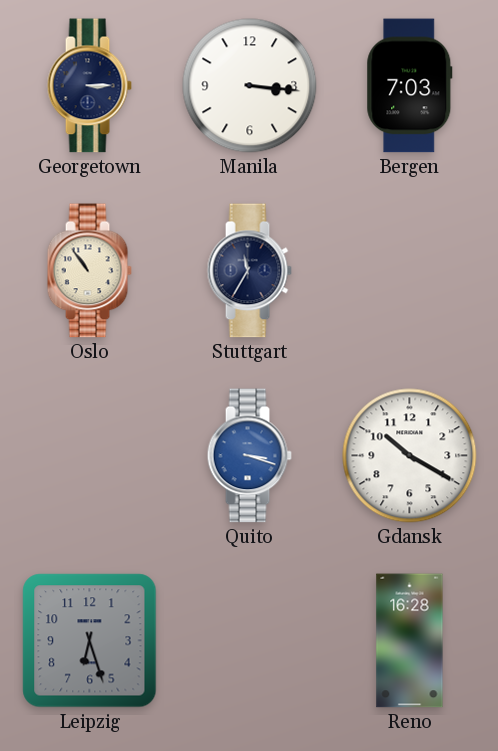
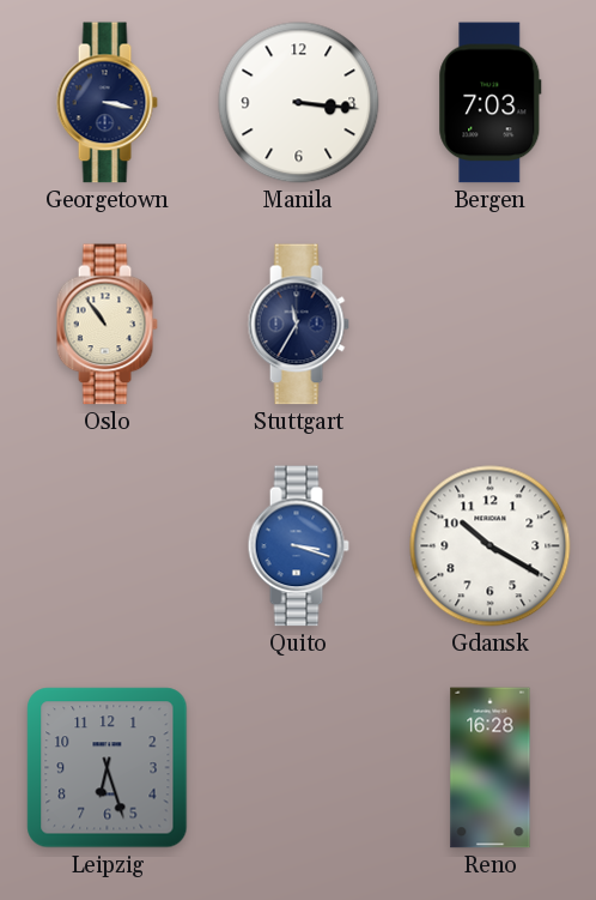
Georgetown: 3:15 -> 3:17
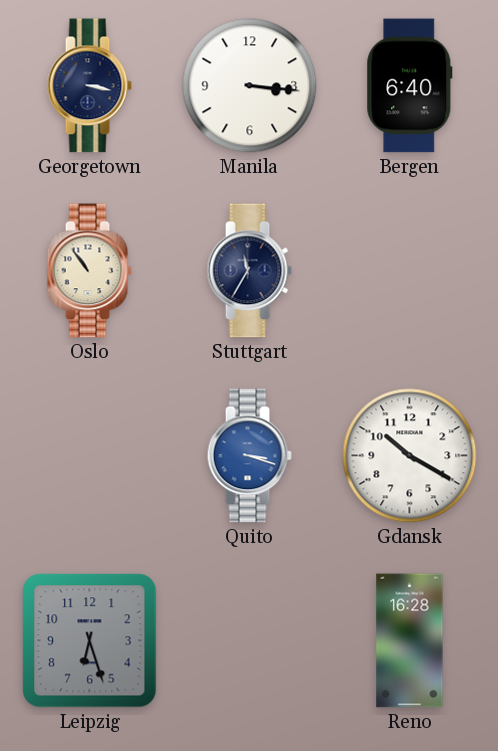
Bergen: 7:03 -> 6:40
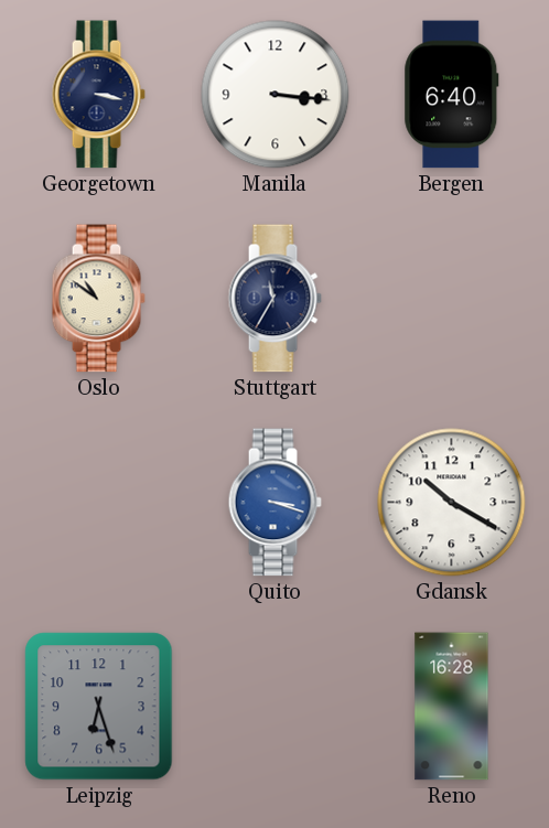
Oslo: 10:54 -> 10:51
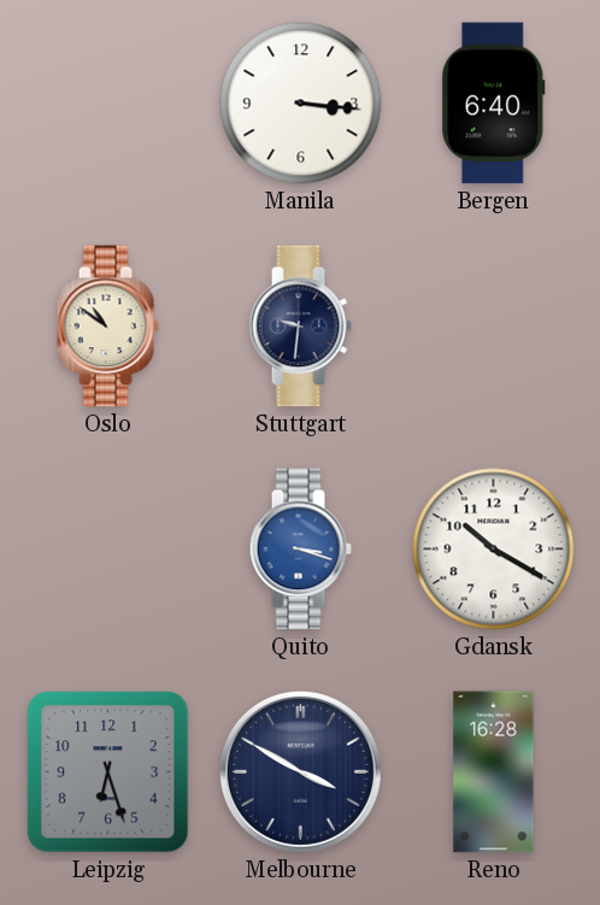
Georgetown: 3:17 -> none
Stuttgart: 11:35 -> 9:31
Melbourne: none -> 3:50
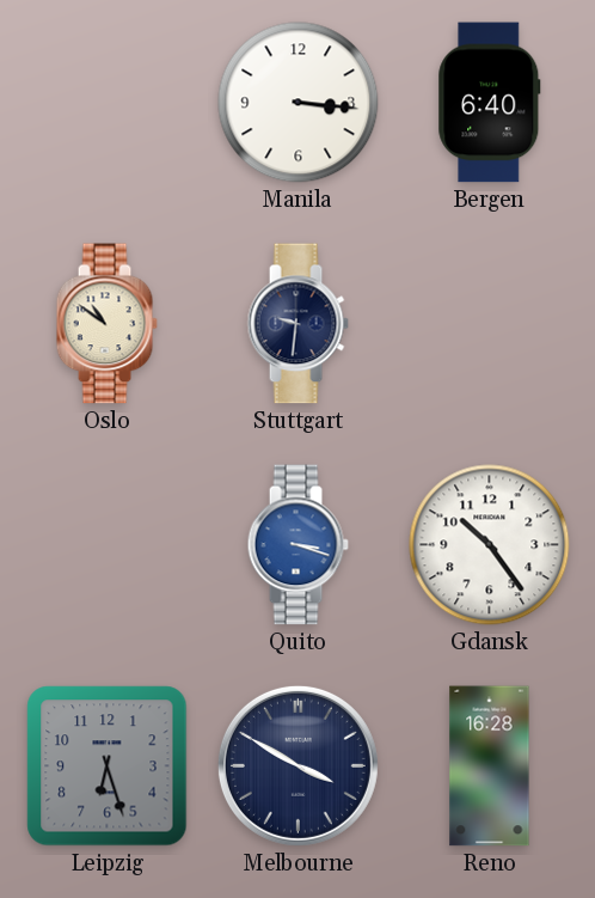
Gdansk: 10:20 -> 10:24
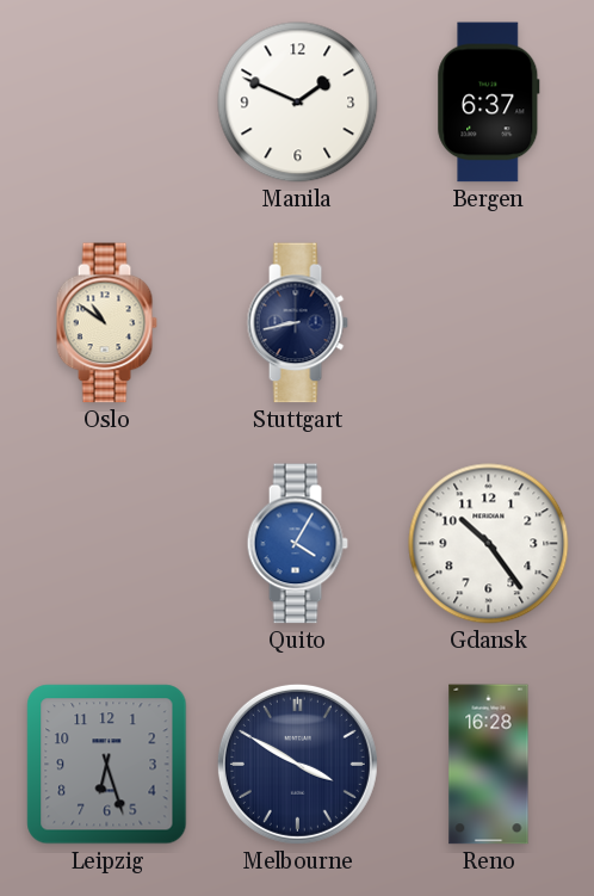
Manila: 3:16 -> 1:49
Bergen: 6:40 -> 6:37
Stuttgart: 9:31 -> 8:43
Quito: 3:18 -> 4:05
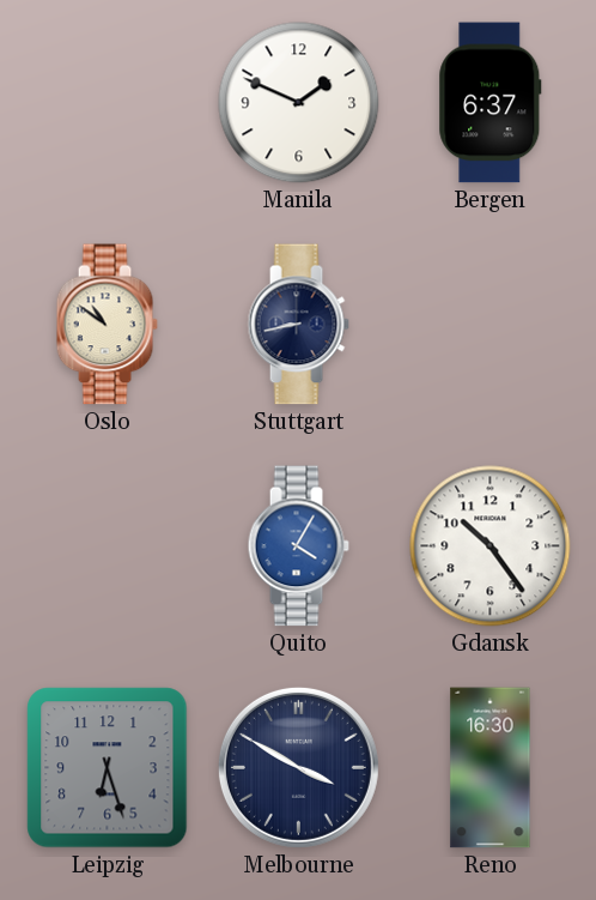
Reno: 16:28 -> 16:30
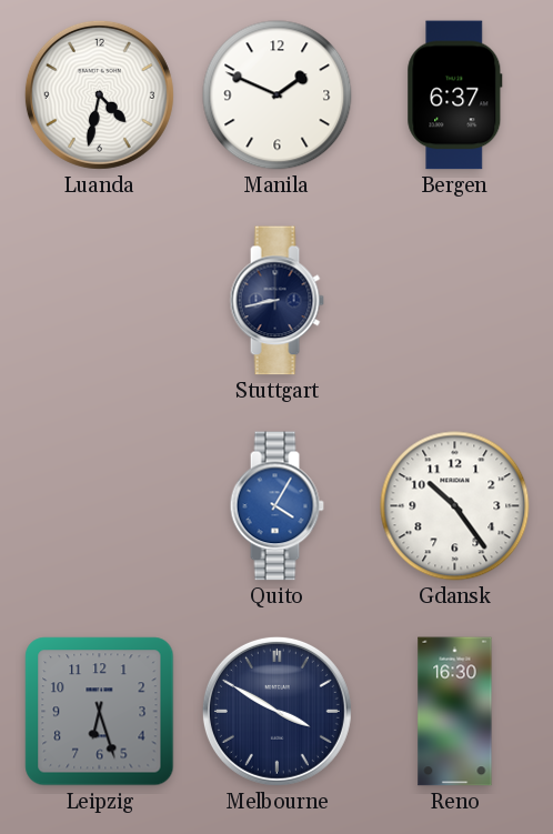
Luanda: none -> 4:32
Oslo: 10:51 -> none
